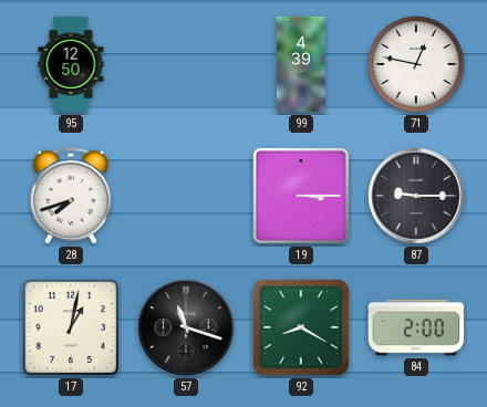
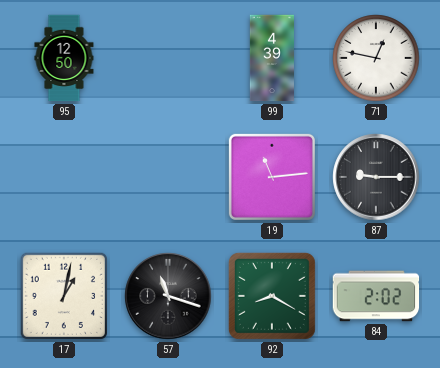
28: 7:42 -> none
19: 3:15 -> 11:14
84: 2:00 -> 2:02
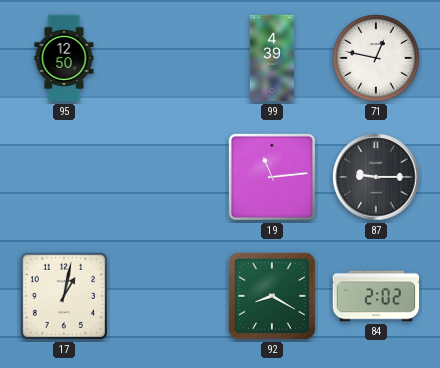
57: 11:18 -> none
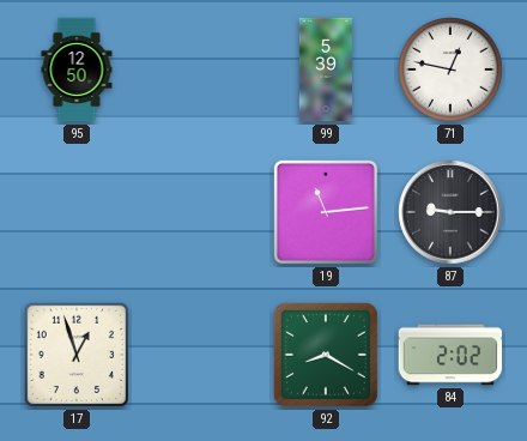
99: 4:39 -> 5:39
17: 1:02 -> 12:57
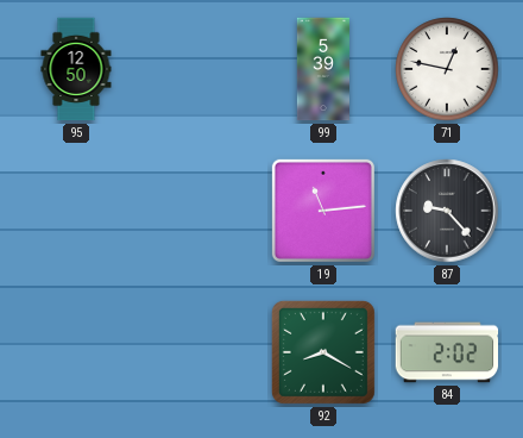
87: 9:15 -> 9:23
17: 12:57 -> none
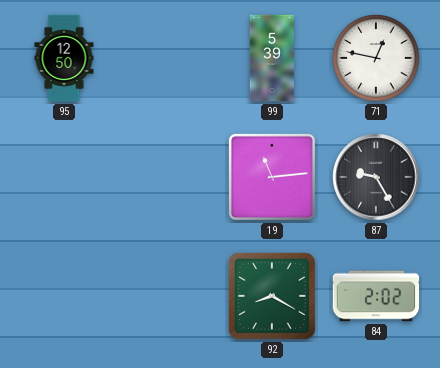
87: 9:23 -> 9:25
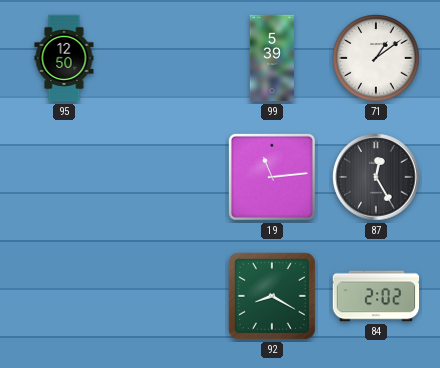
71: 12:47 -> 1:09
87: 9:25 -> 12:25
